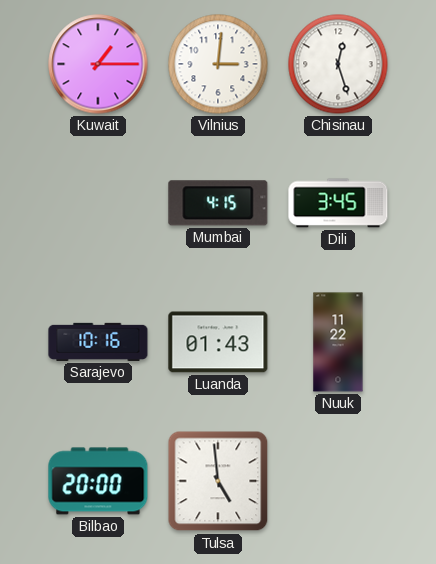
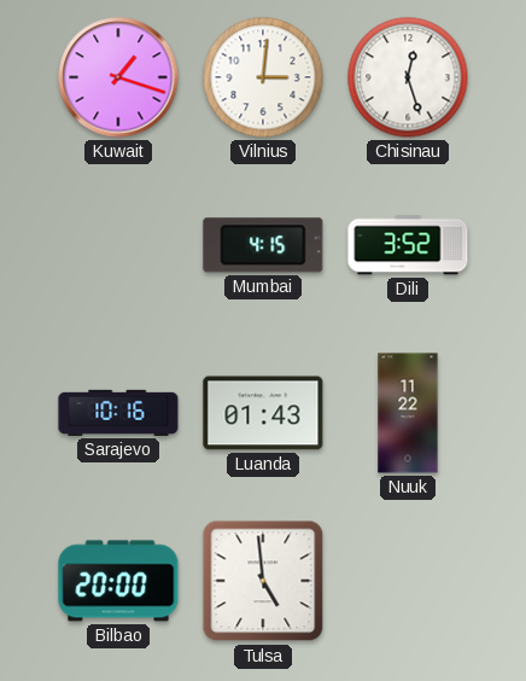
Kuwait: 1:15 -> 1:18
Dili: 3:45 -> 3:52
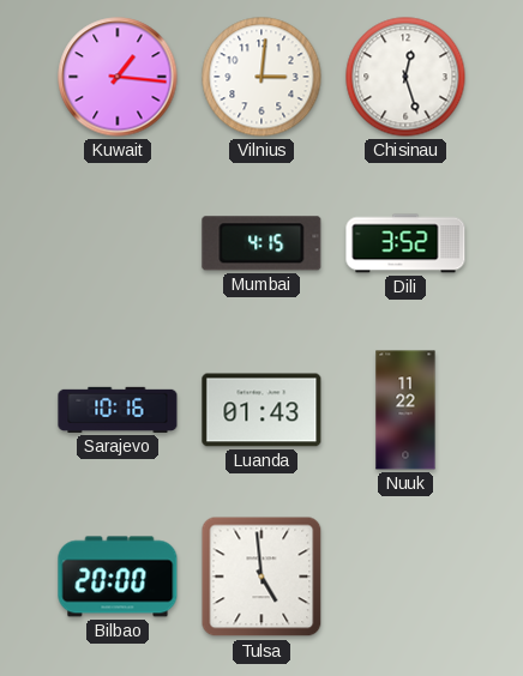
Kuwait: 1:18 -> 1:16
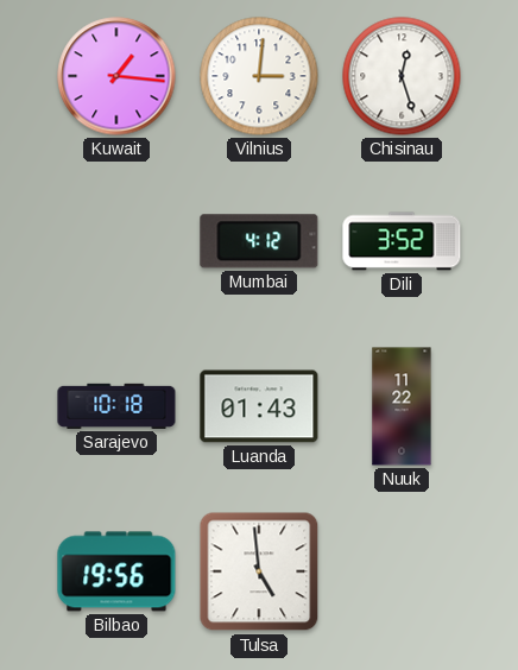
Mumbai: 4:15 -> 4:12
Sarajevo: 10:16 -> 10:18
Bilbao: 20:00 -> 19:56
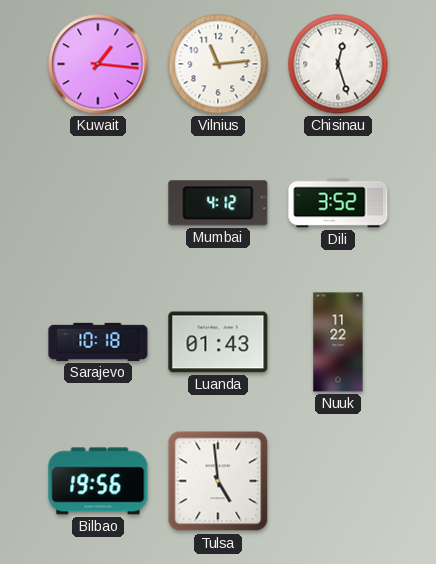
Vilnius: 3:01 -> 11:14
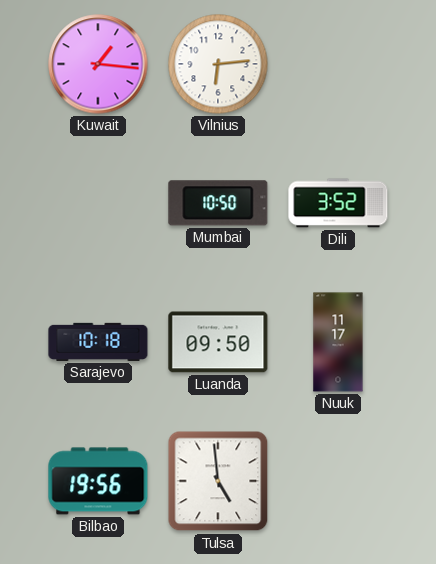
Vilnius: 11:14 -> 6:14
Chisinau: 12:27 -> none
Mumbai: 4:12 -> 10:50
Luanda: 01:43 -> 09:50
Nuuk: 11:22 -> 11:17
